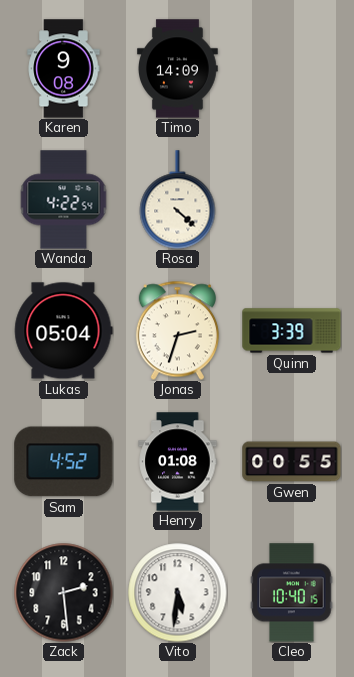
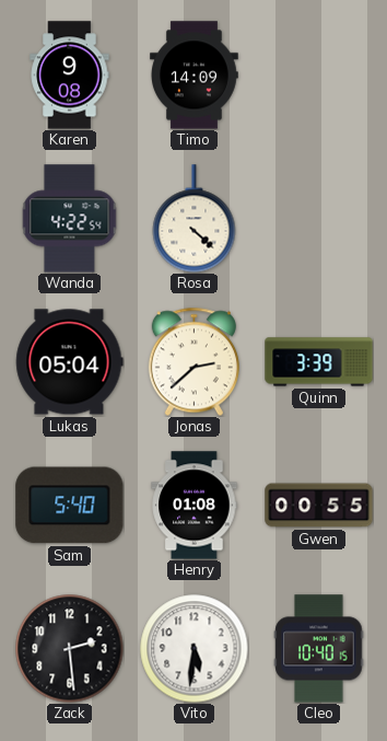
Jonas: 2:33 -> 2:38
Sam: 4:52 -> 5:40
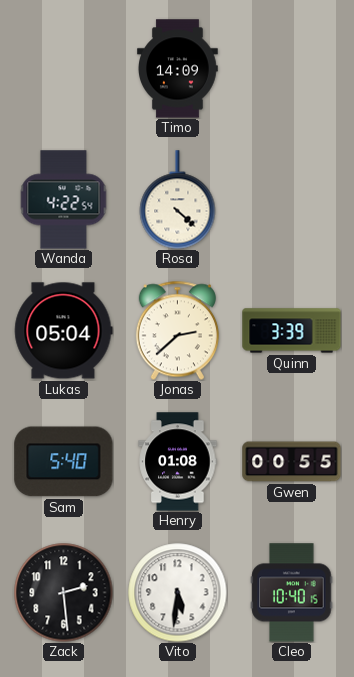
Karen: 9:08 -> none
